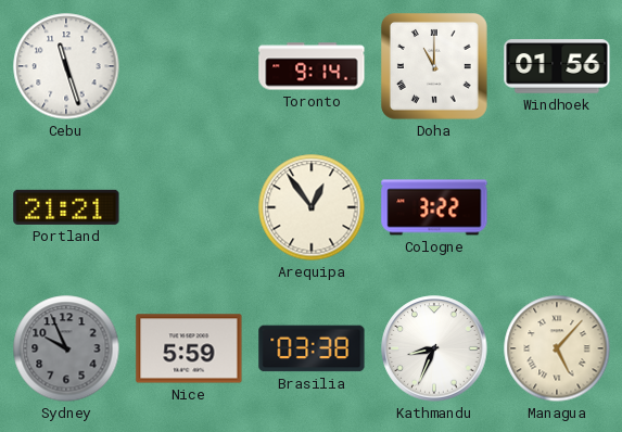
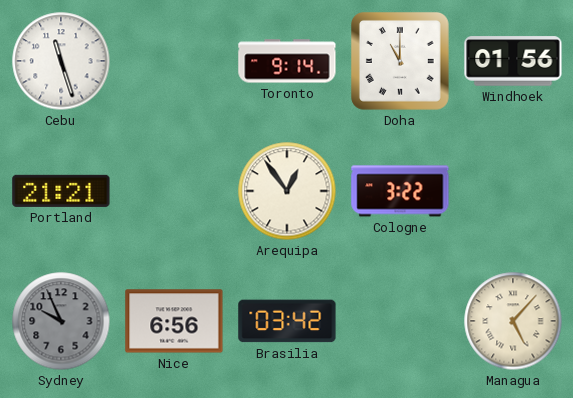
Nice: 5:59 -> 6:56
Brasilia: 03:38 -> 03:42
Kathmandu: 8:34 -> none
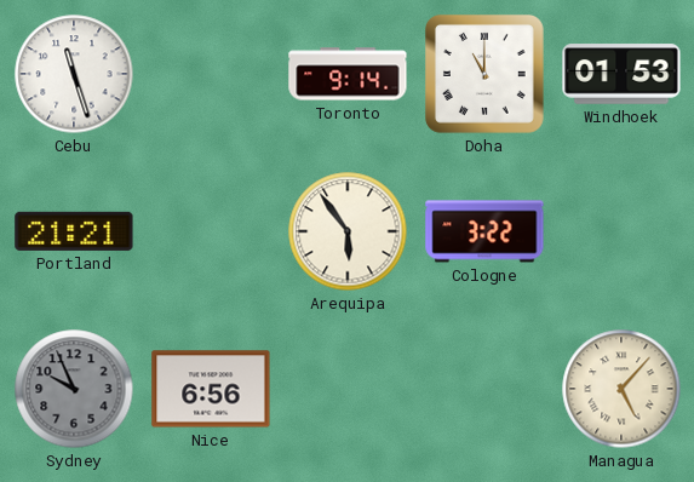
Windhoek: 01:56 -> 01:53
Arequipa: 12:54 -> 5:54
Brasilia: 03:42 -> none
